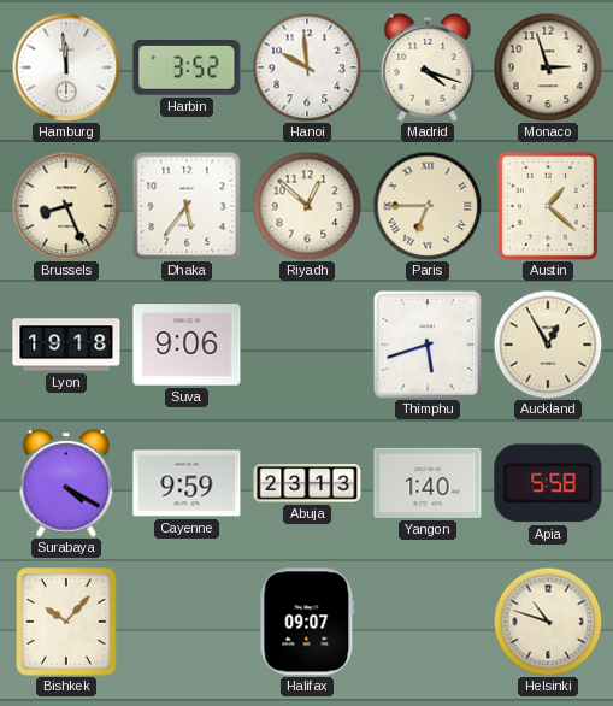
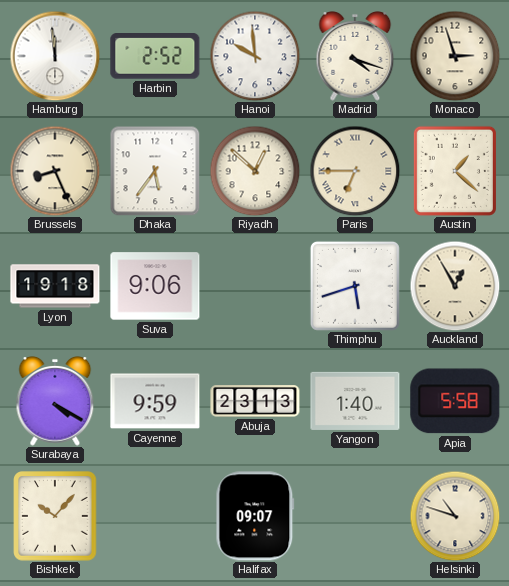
Harbin: 3:52 -> 2:52
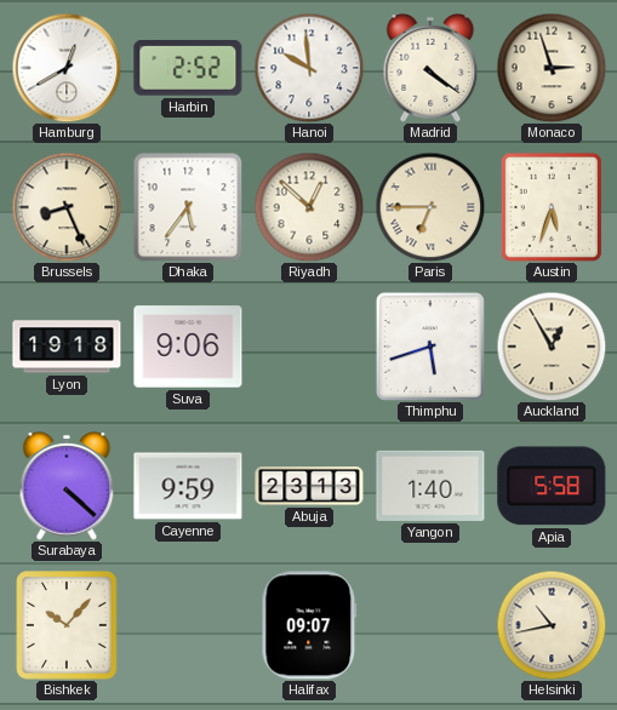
Hamburg: 11:59 -> 12:40
Madrid: 4:18 -> 4:21
Austin: 1:22 -> 5:33
Surabaya: 4:20 -> 4:22
Helsinki: 10:48 -> 10:43
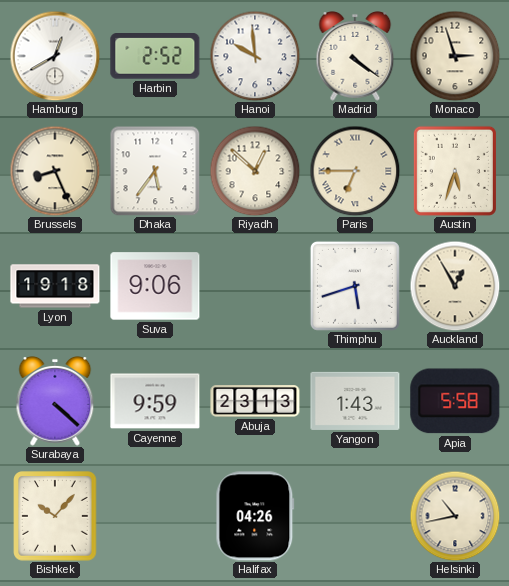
Yangon: 1:40 -> 1:43
Halifax: 09:07 -> 04:26
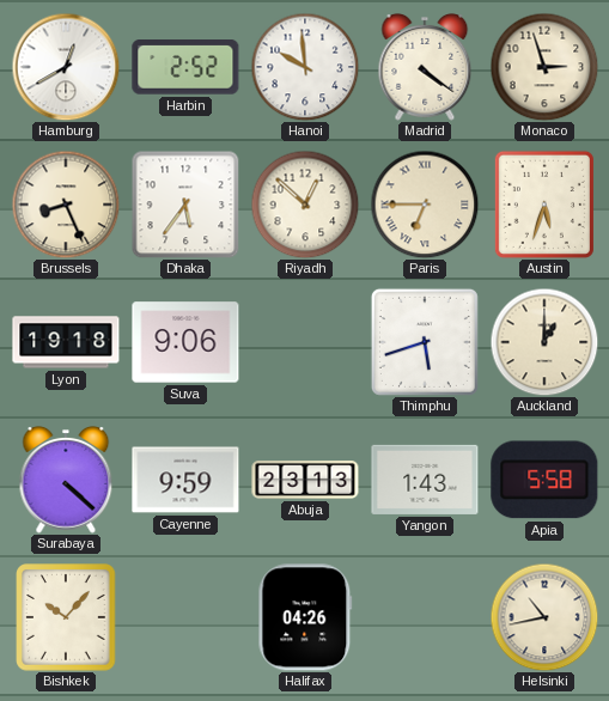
Auckland: 12:55 -> 1:00
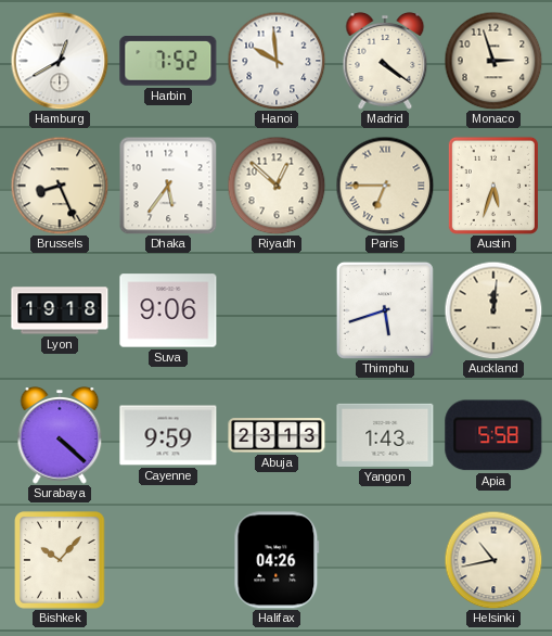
Harbin: 2:52 -> 7:52
Auckland: 1:00 -> 12:01
